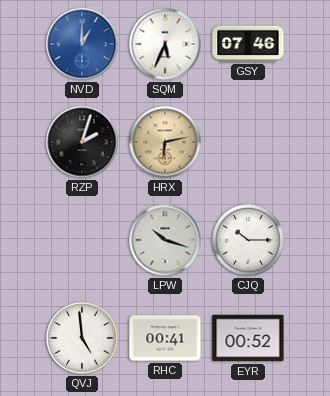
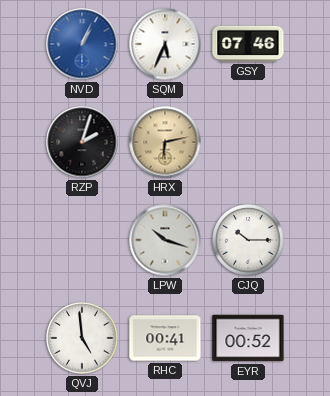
NVD: 1:00 -> 1:04
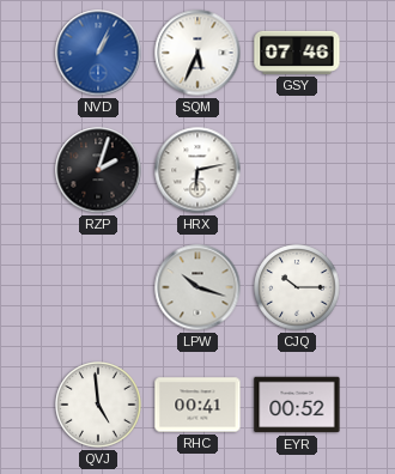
HRX dial: champagne -> white
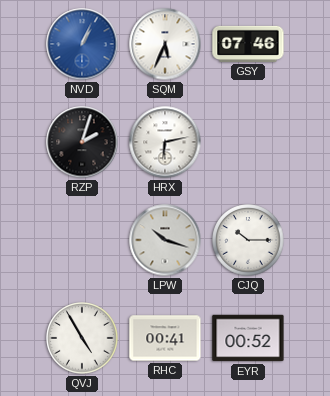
QVJ: 4:59 -> 4:55
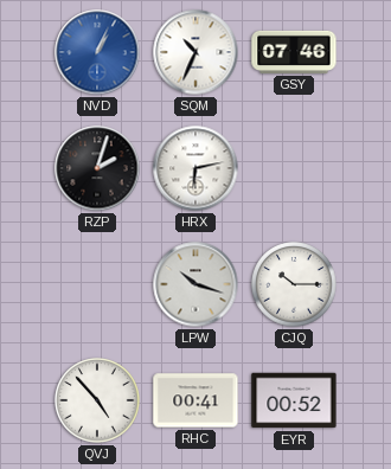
SQM: 5:34 -> 10:34
QVJ: 4:55 -> 4:53
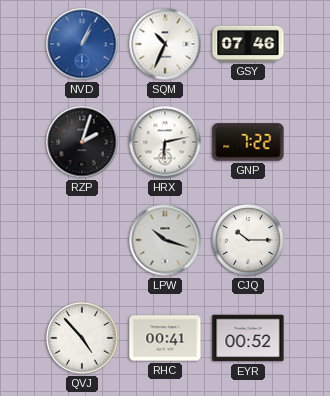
GNP: none -> 7:22
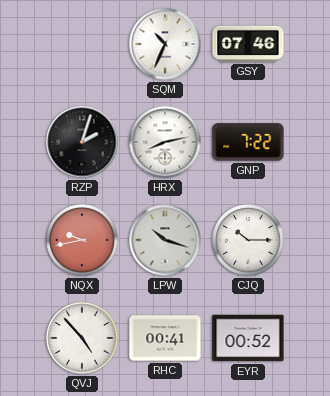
NVD: 1:04 -> none
HRX: 6:13 -> 8:13
NQX: none -> 9:43
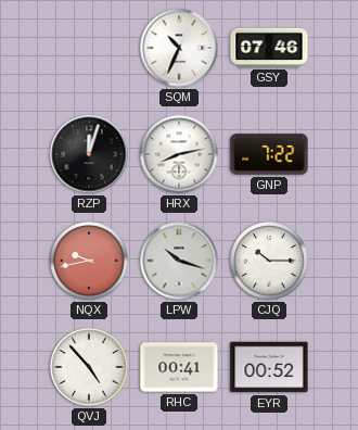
RZP: 2:03 -> 12:03
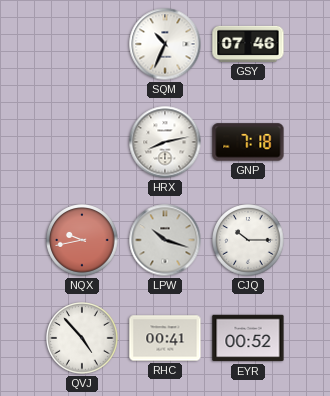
RZP: 12:03 -> none
GNP: 7:22 -> 7:18
